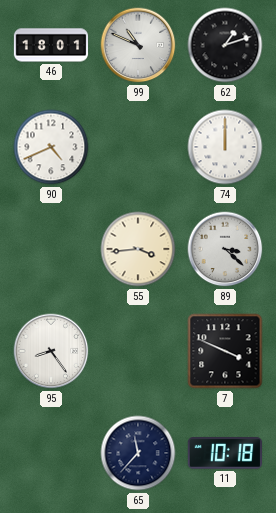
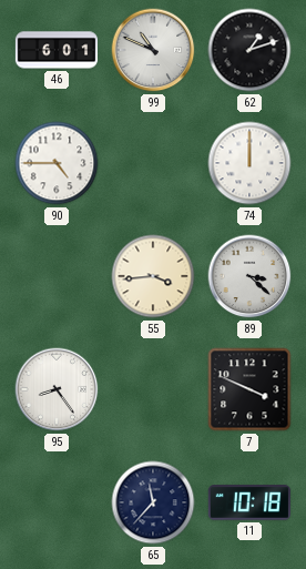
46: 18:01 -> 6:01
90: 4:41 -> 4:45
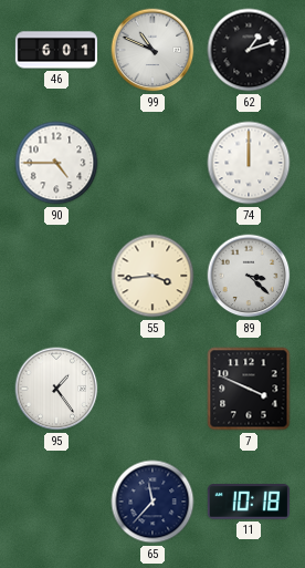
95: 8:24 -> 1:24
